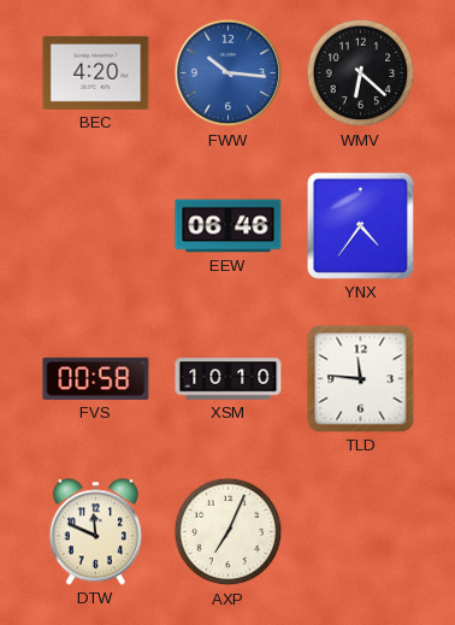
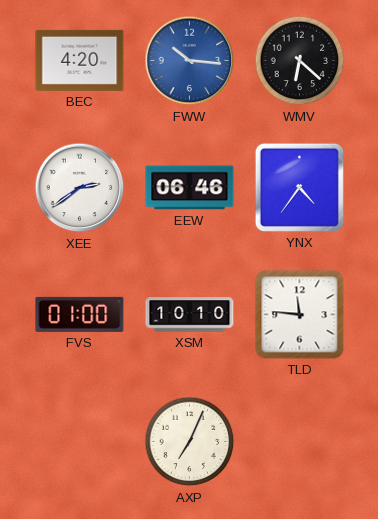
XEE: none -> 2:39
FVS: 00:58 -> 01:00
DTW: 11:49 -> none
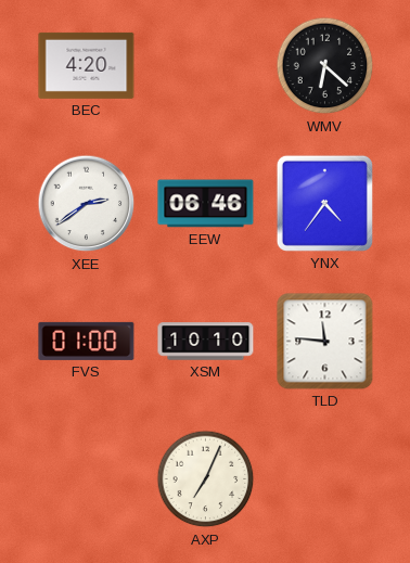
FWW: 10:16 -> none
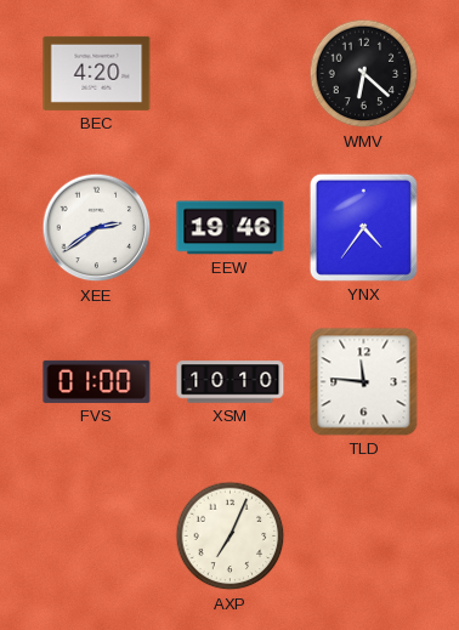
EEW: 06:46 -> 19:46
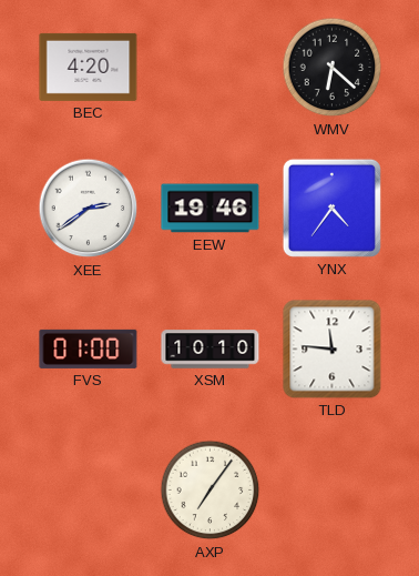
AXP: 7:04 -> 7:06
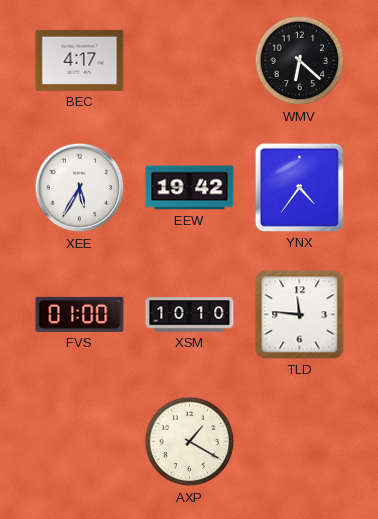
BEC: 4:20 -> 4:17
XEE: 2:39 -> 5:35
EEW: 19:46 -> 19:42
AXP: 7:06 -> 1:20
